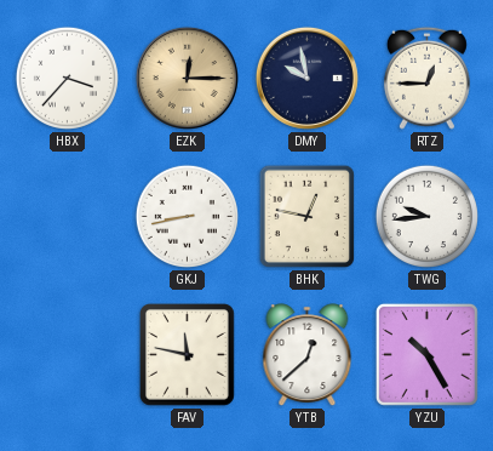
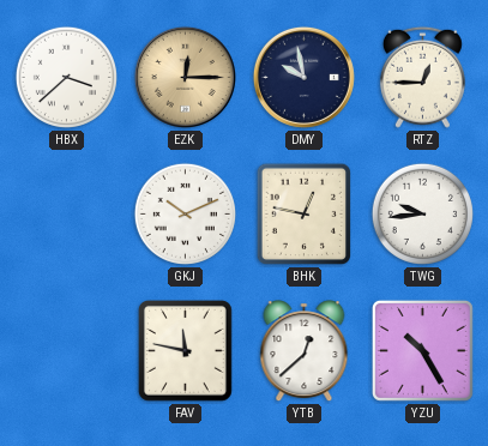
HBX: 3:37 -> 3:38
GKJ: 8:43 -> 10:11
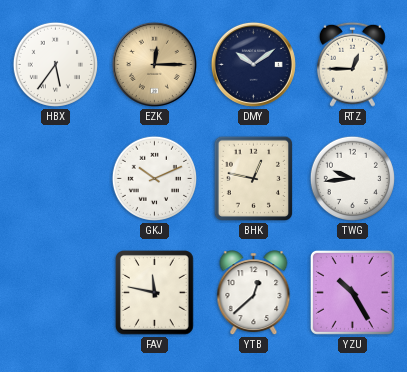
HBX: 3:38 -> 5:36
DMY: 9:58 -> 10:09
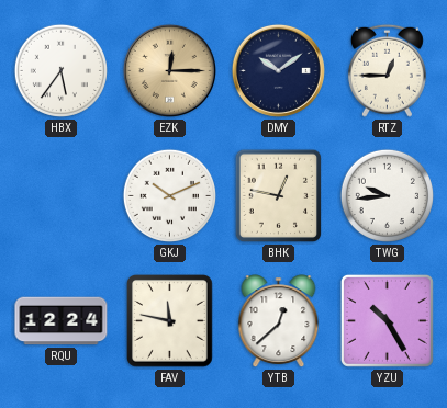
RQU: none -> 12:24
